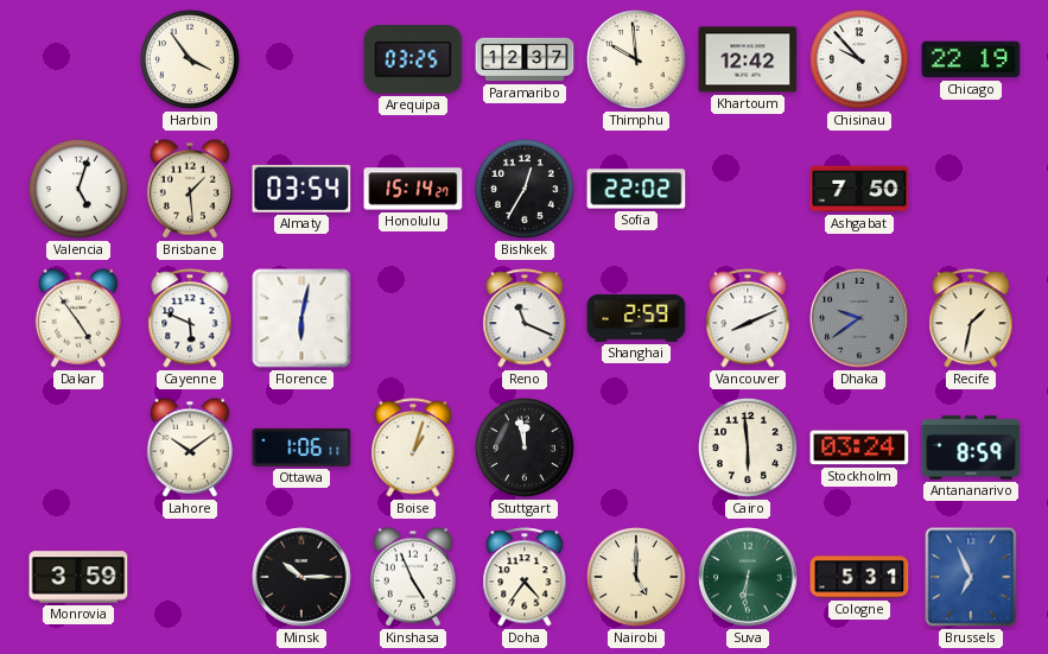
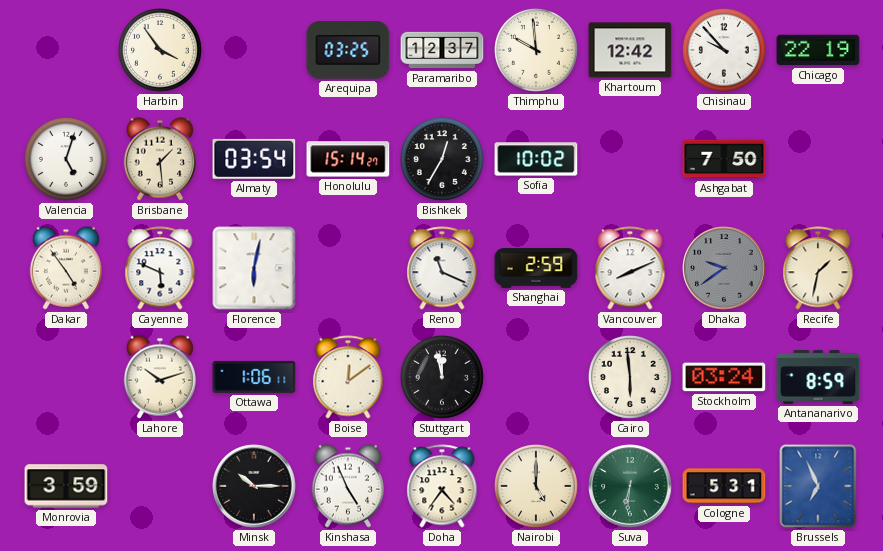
Sofia: 22:02 -> 10:02
Lahore: 10:09 -> 10:12
Boise: 1:03 -> 12:09
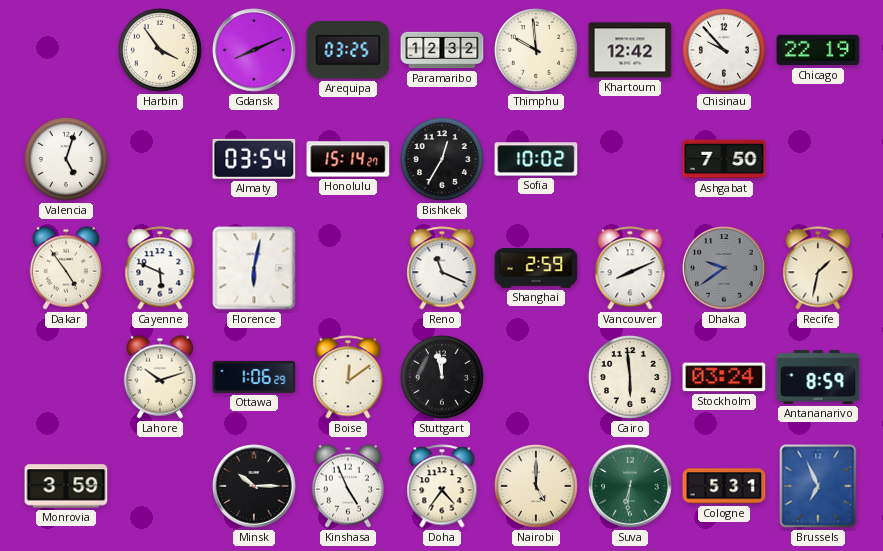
Gdansk: none -> 8:11
Paramaribo: 12:37 -> 12:32
Brisbane: 1:29 -> none
Ottawa: 1:06:11 -> 1:06:29
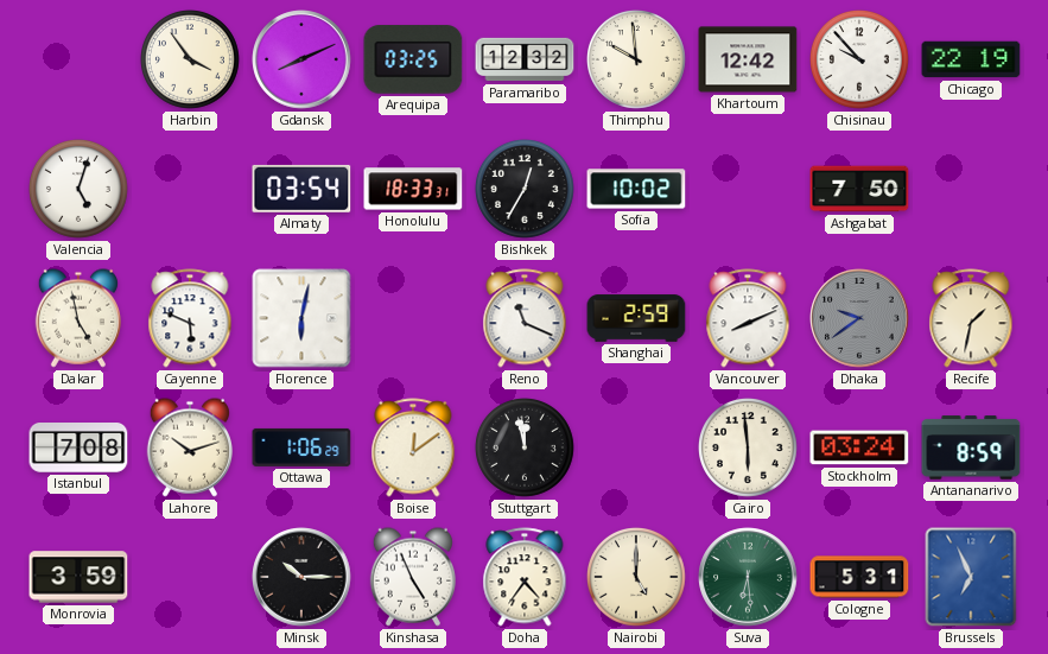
Honolulu: 15:14 -> 18:33
Dakar: 4:54 -> 4:58
Istanbul: none -> 7:08
Suva: 6:31 -> 6:29
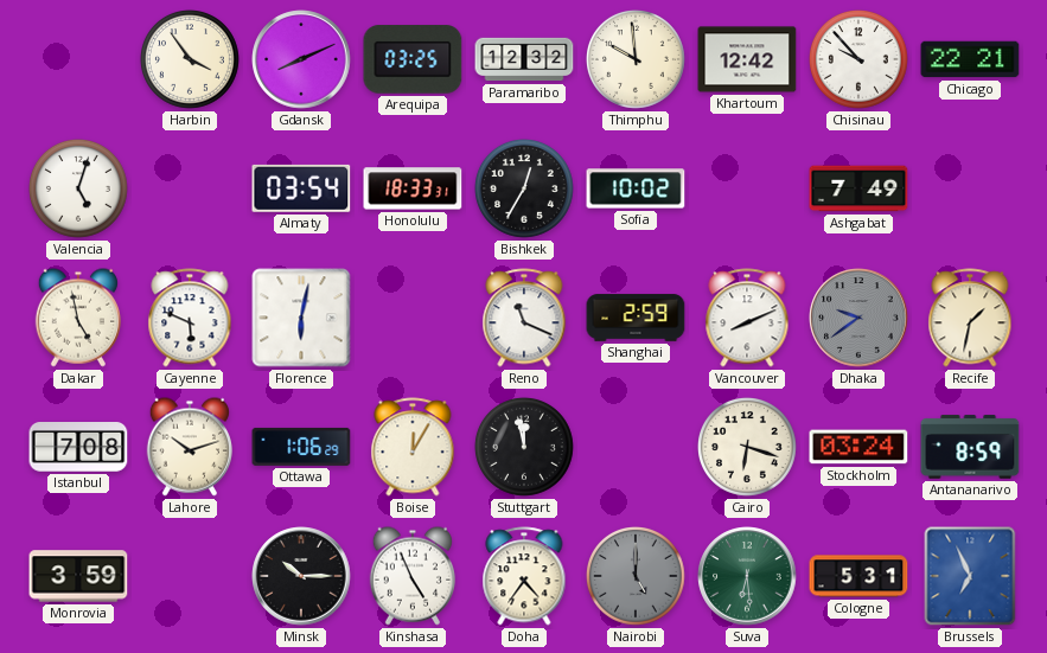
Chicago: 22:19 -> 22:21
Ashgabat: 7:50 -> 7:49
Boise: 12:09 -> 12:05
Cairo: 5:59 -> 6:18
Nairobi dial: cream -> grey
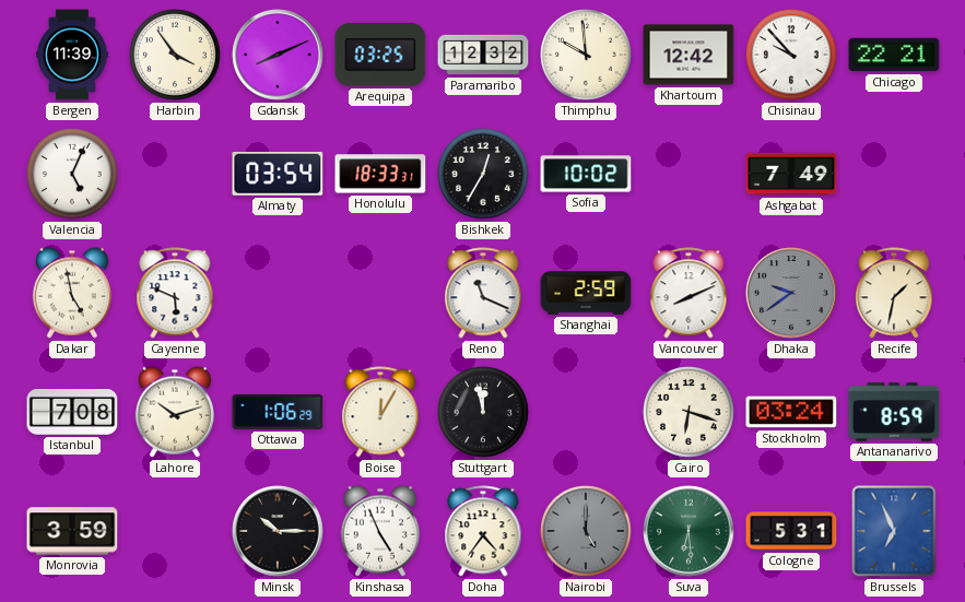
Bergen: none -> 11:39
Valencia: 5:03 -> 5:04
Florence: 6:02 -> none
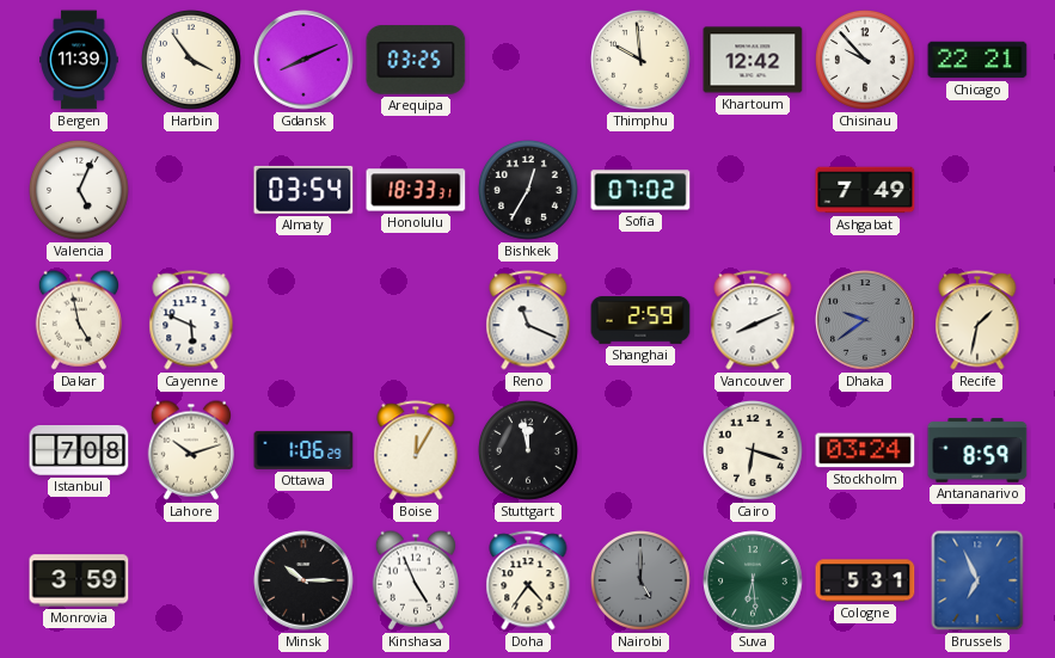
Paramaribo: 12:32 -> none
Sofia: 10:02 -> 07:02
